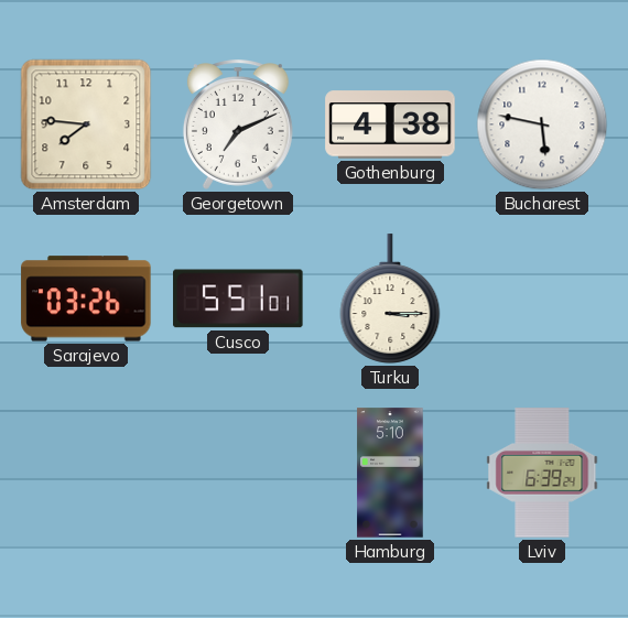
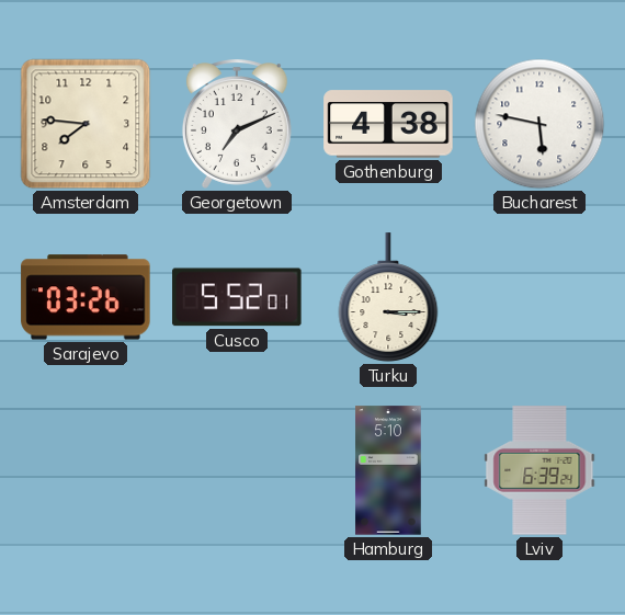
Cusco: 5:51 -> 5:52
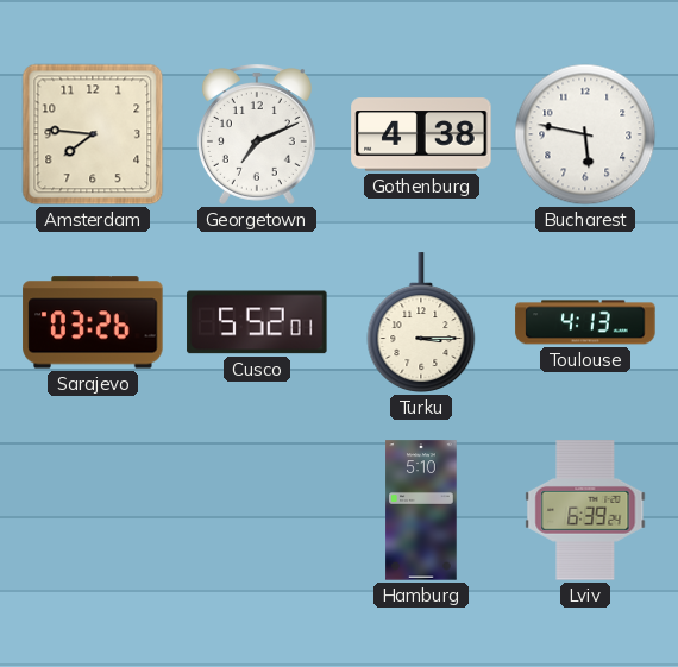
Toulouse: none -> 4:13
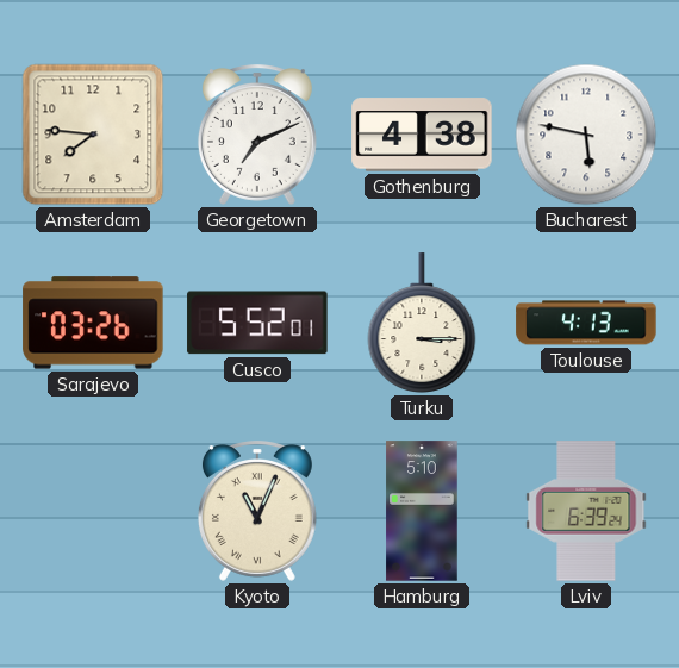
Kyoto: none -> 11:04
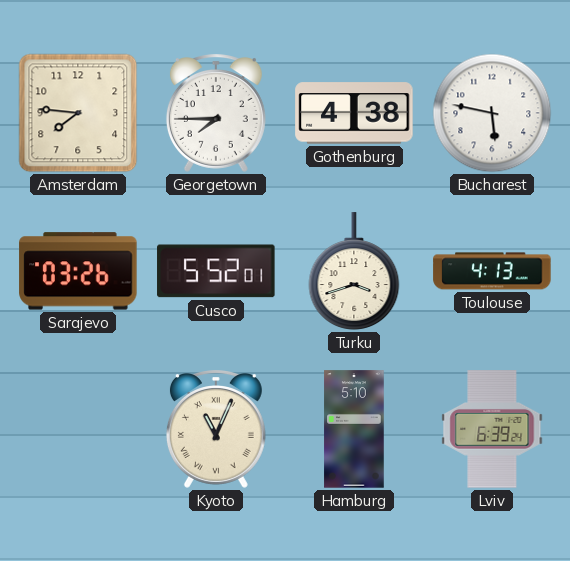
Georgetown: 7:11 -> 7:45
Turku: 3:15 -> 3:42
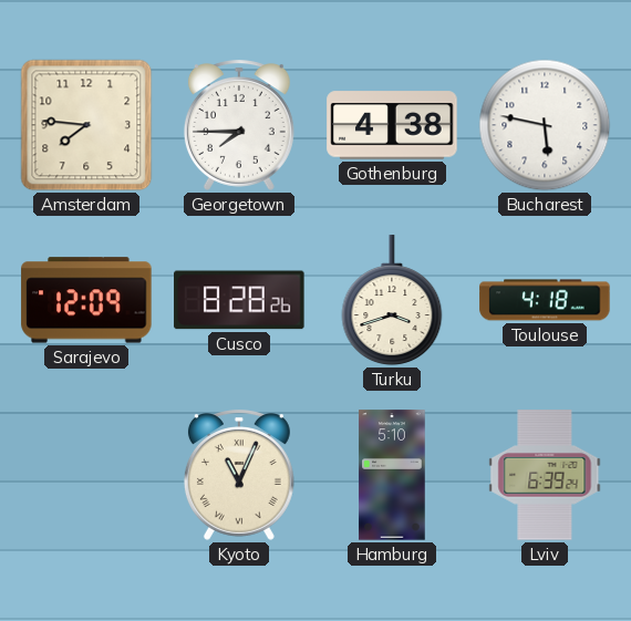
Sarajevo: 03:26 -> 12:09
Cusco: 5:52 -> 8:28
Toulouse: 4:13 -> 4:18
